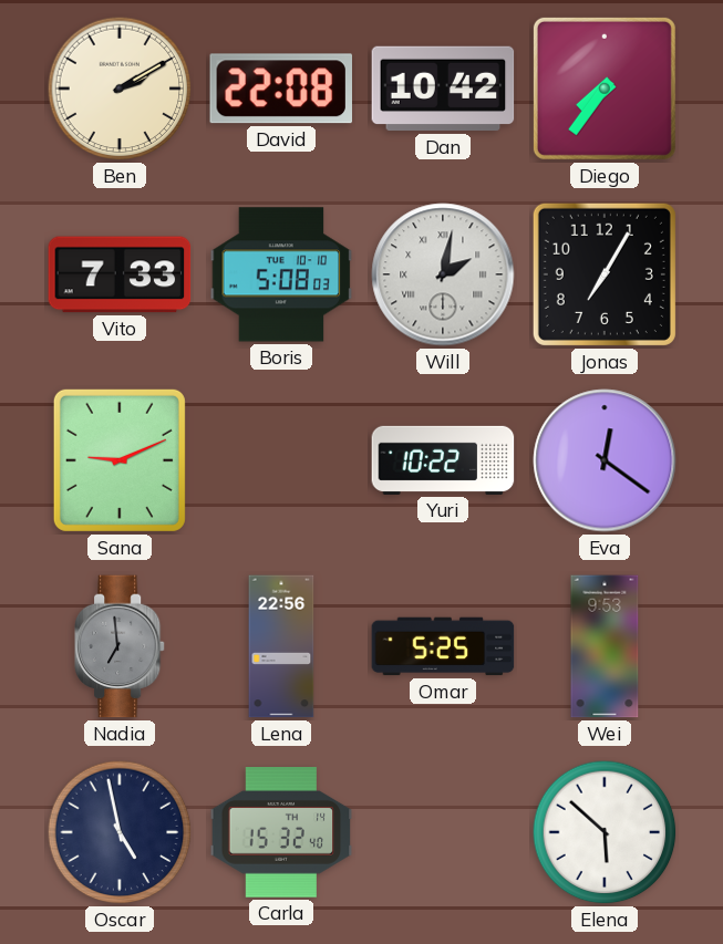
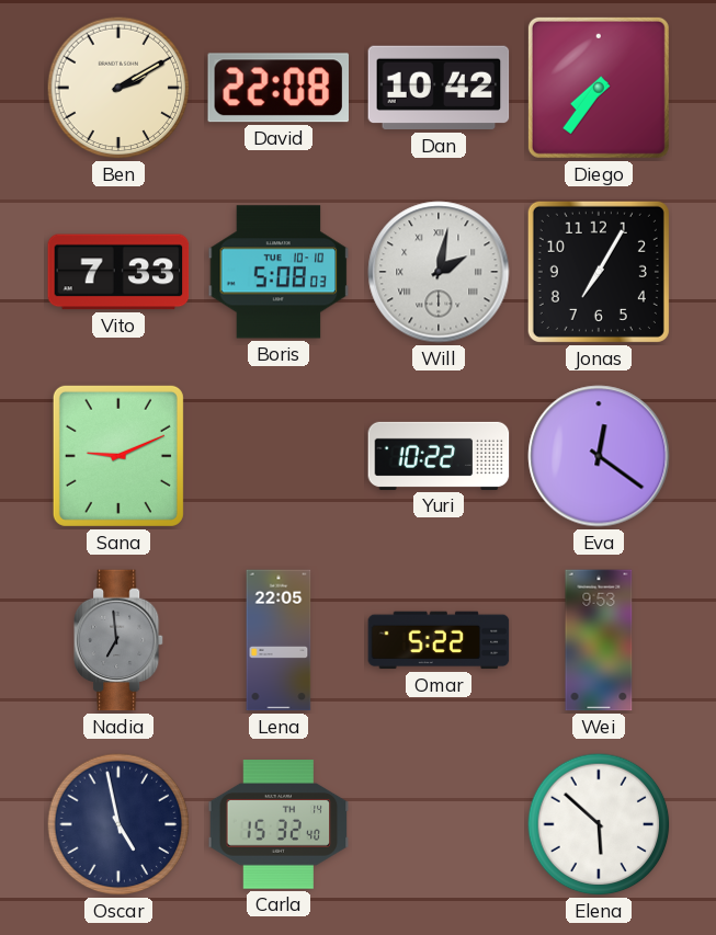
Lena: 22:56 -> 22:05
Omar: 5:25 -> 5:22
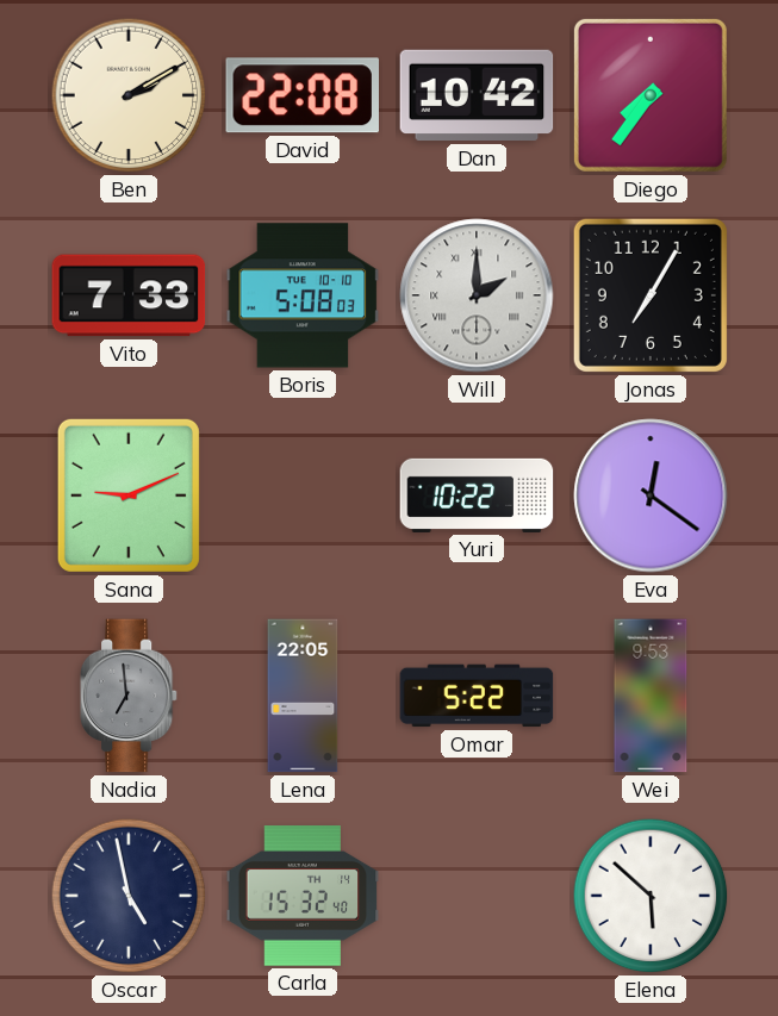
Will: 2:02 -> 2:00
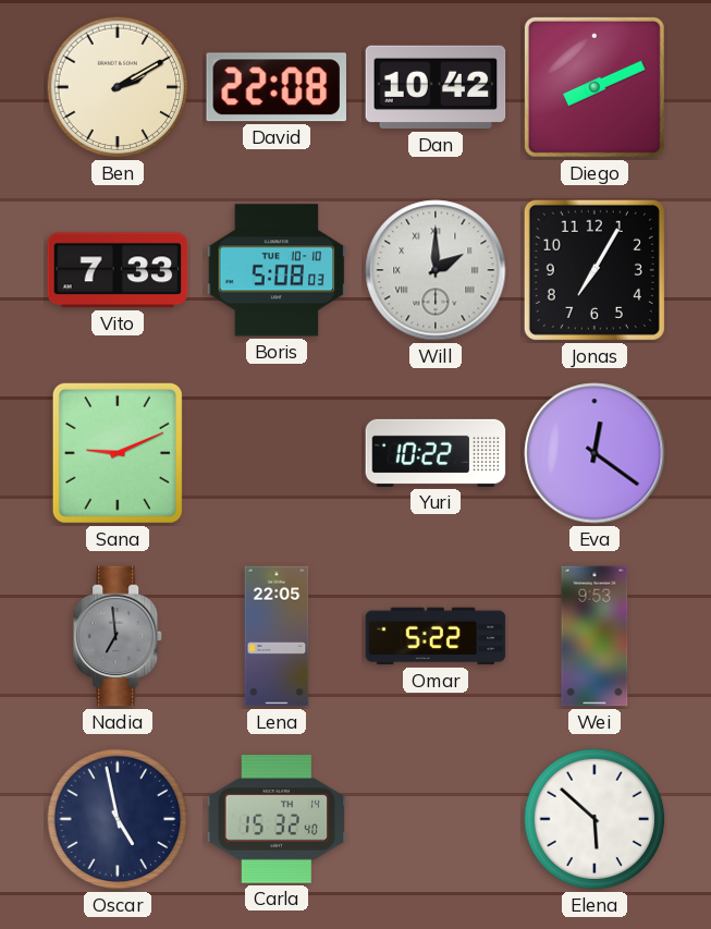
Diego: 7:36 -> 8:11
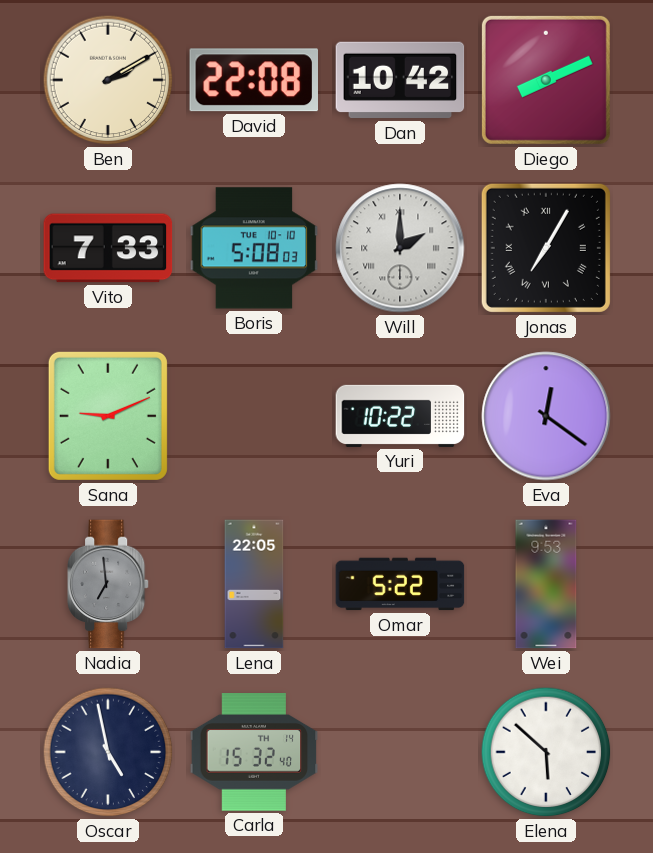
Jonas numerals: Arabic -> Roman
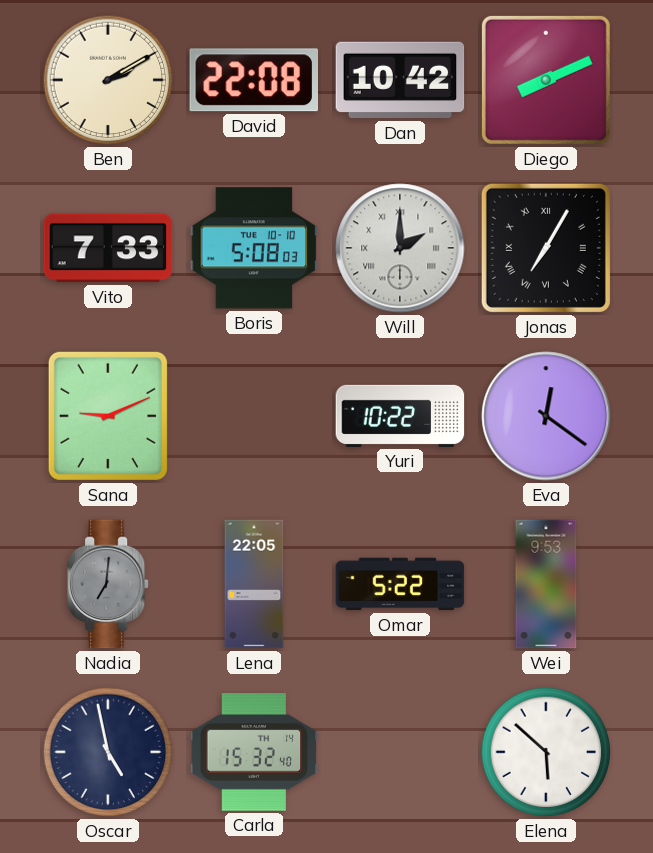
Nadia: 6:59 -> 7:01
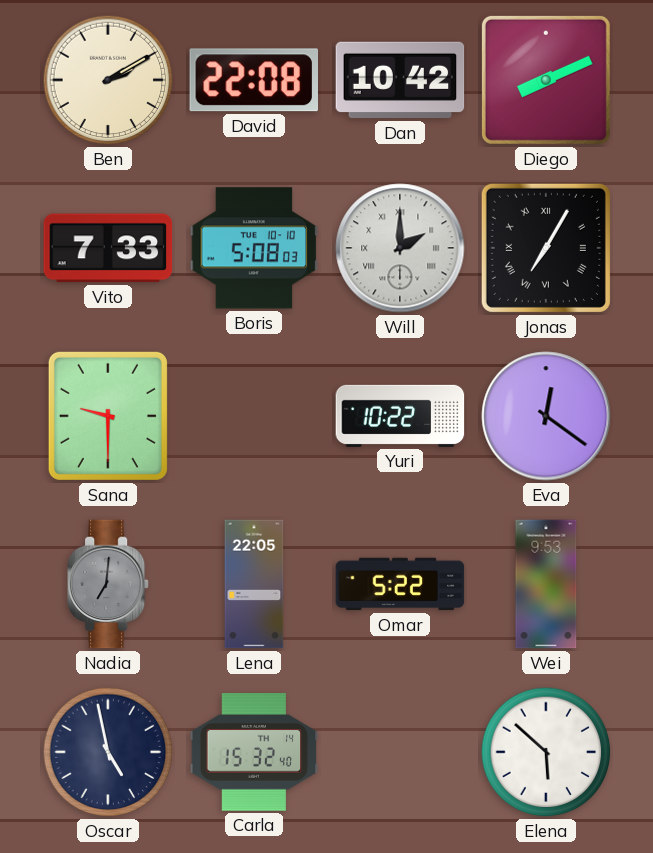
Sana: 9:11 -> 9:30
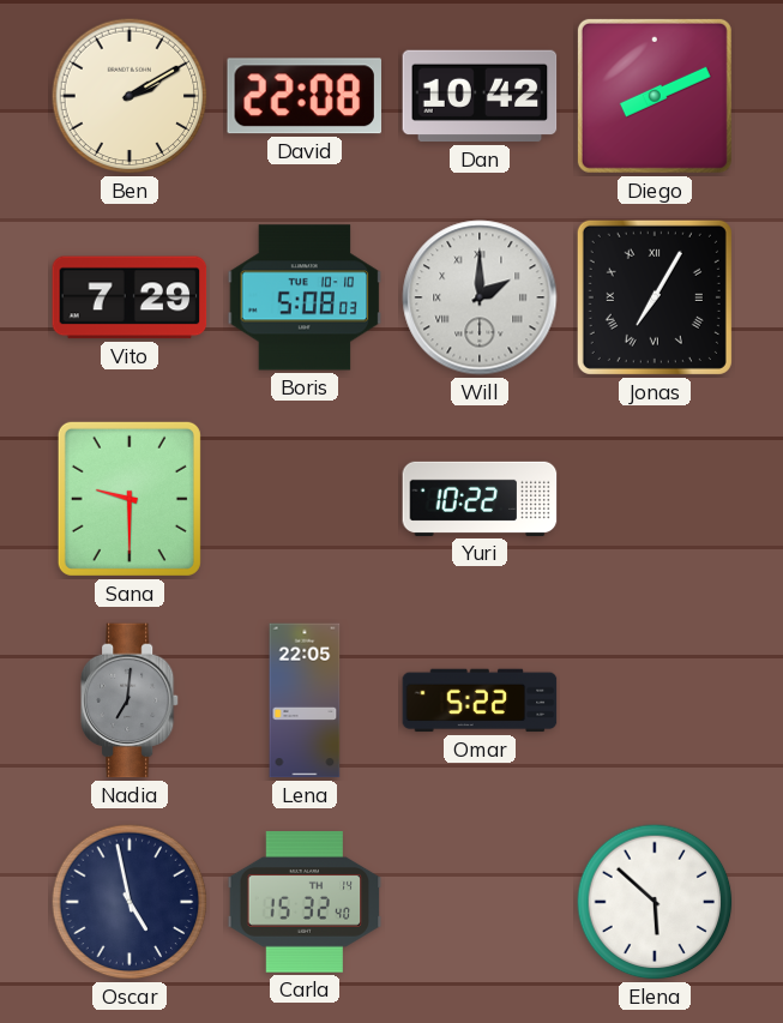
Vito: 7:33 -> 7:29
Eva: 12:21 -> none
Wei: 9:53 -> none
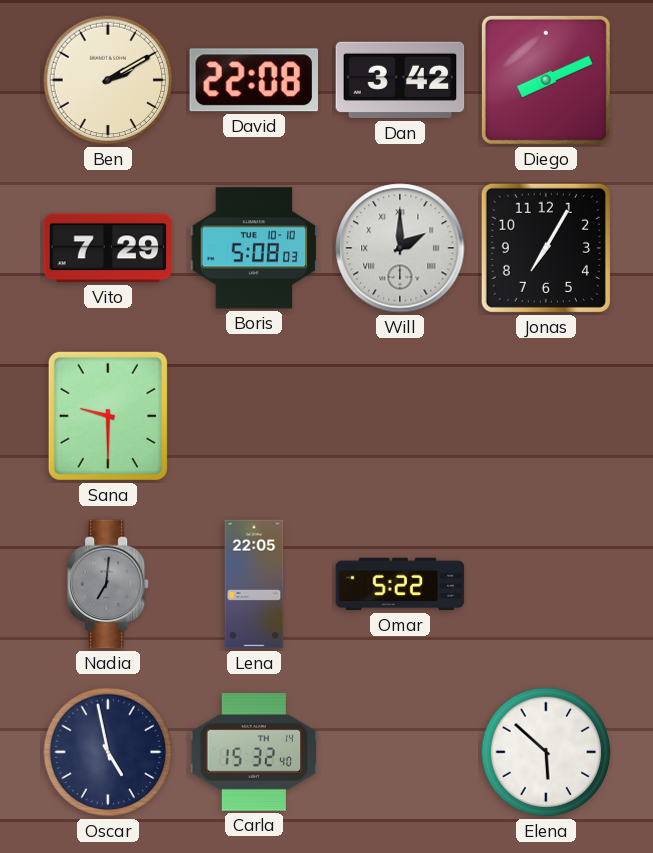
Dan: 10:42 -> 3:42
Jonas numerals: Roman -> Arabic
Yuri: 10:22 -> none
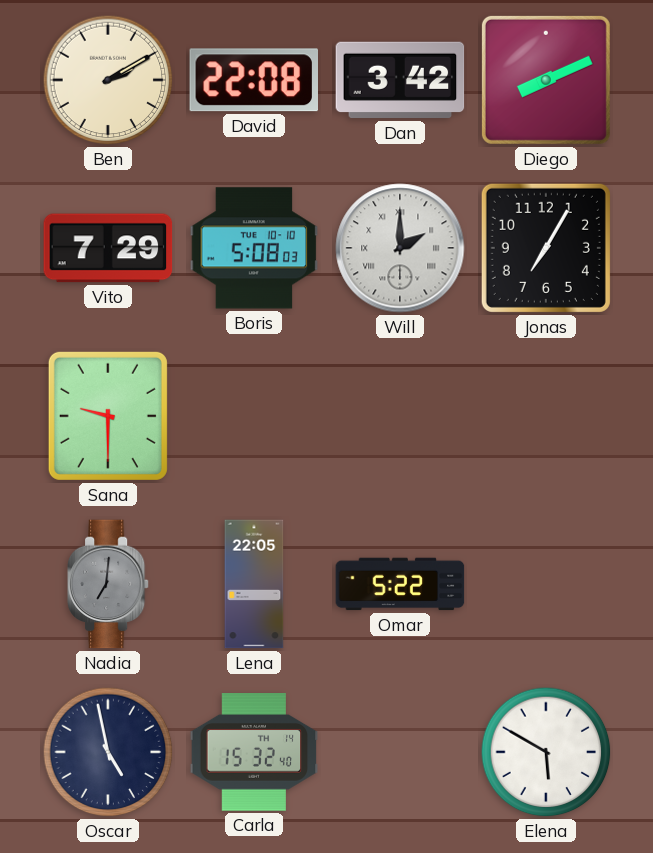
Elena: 5:52 -> 5:50
